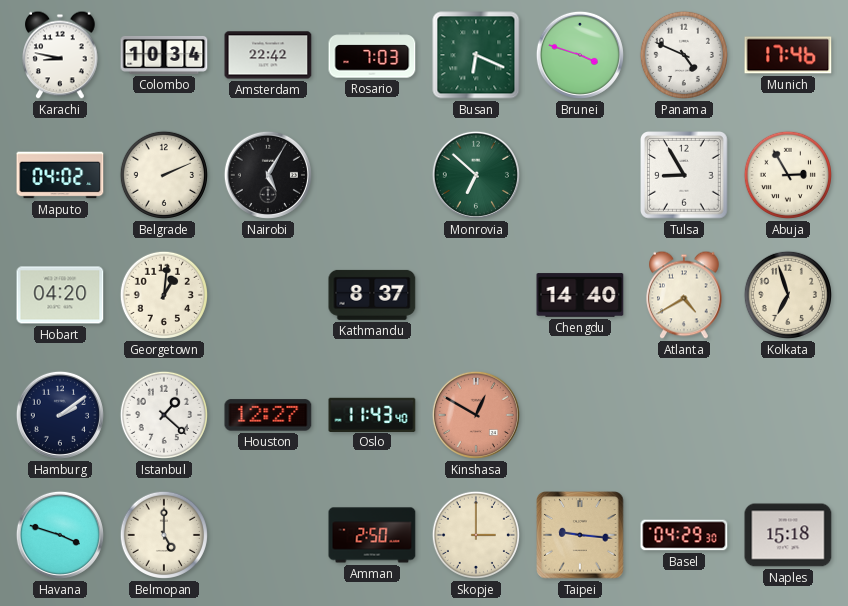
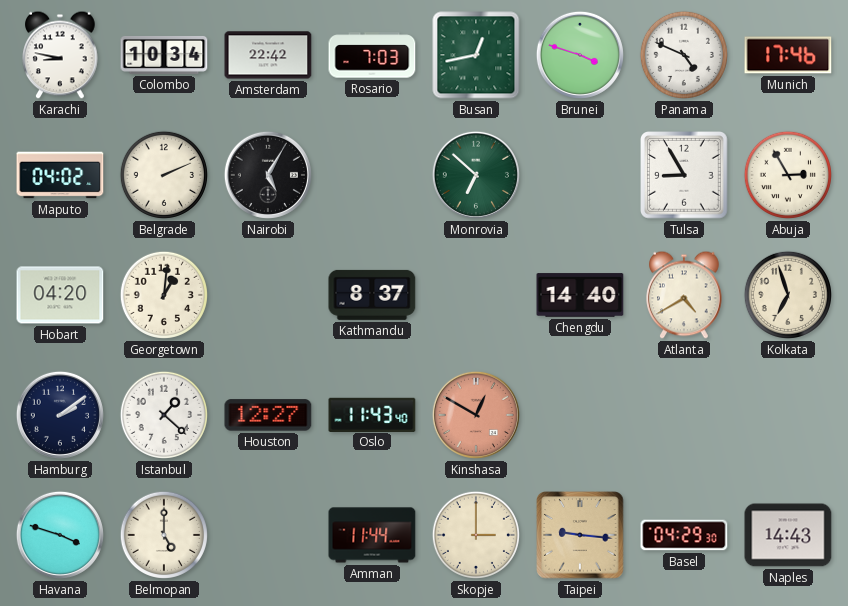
Busan: 6:19 -> 12:43
Amman: 2:50 -> 11:44
Naples: 15:18 -> 14:43
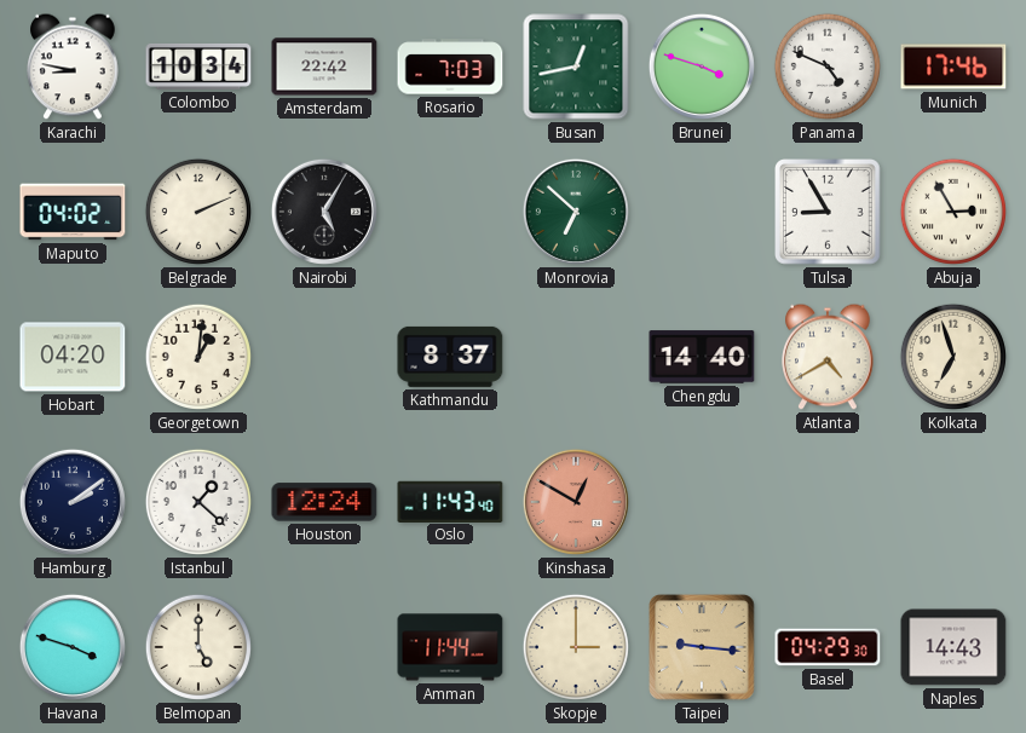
Houston: 12:27 -> 12:24
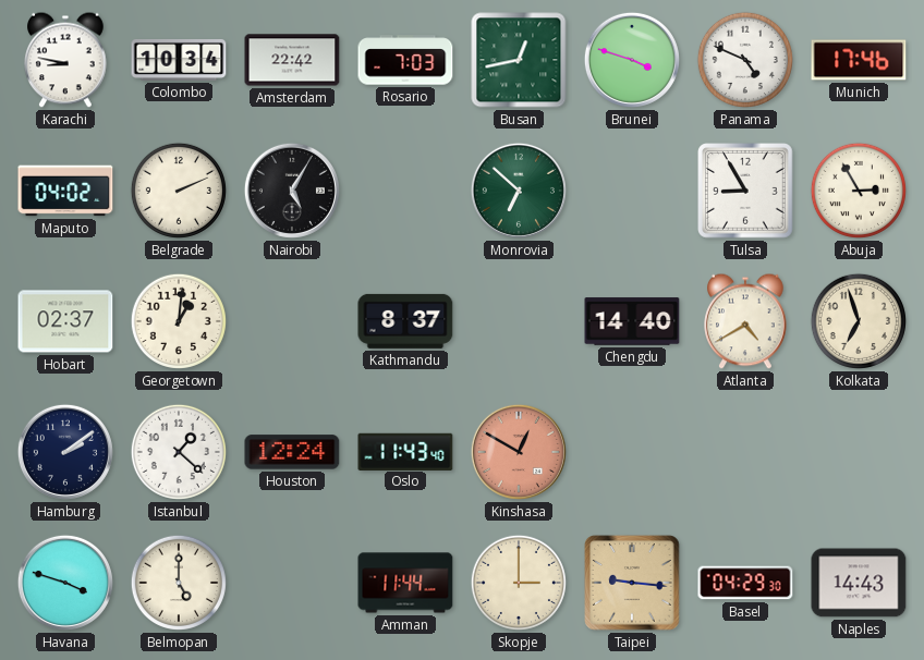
Hobart: 04:20 -> 02:37
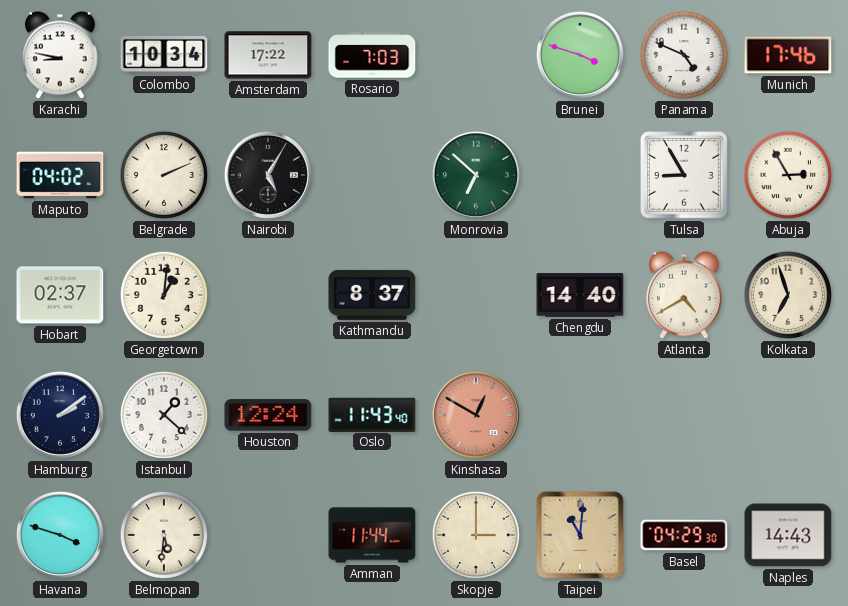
Amsterdam: 22:42 -> 17:22
Busan: 12:43 -> none
Belmopan: 5:00 -> 5:31
Taipei: 9:16 -> 11:01
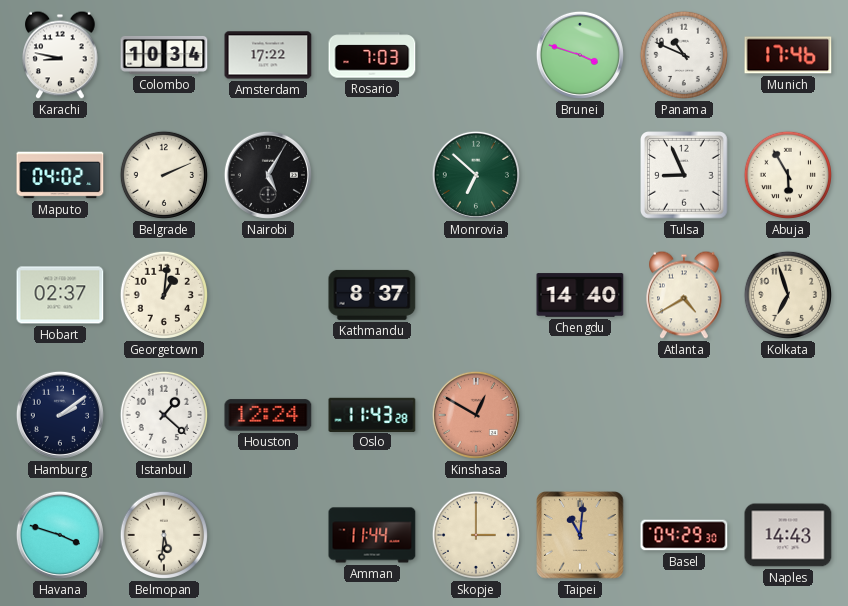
Panama: 4:49 -> 10:49
Tulsa: 8:55 -> 8:56
Abuja: 2:55 -> 5:55
Oslo: 11:43:40 -> 11:43:28
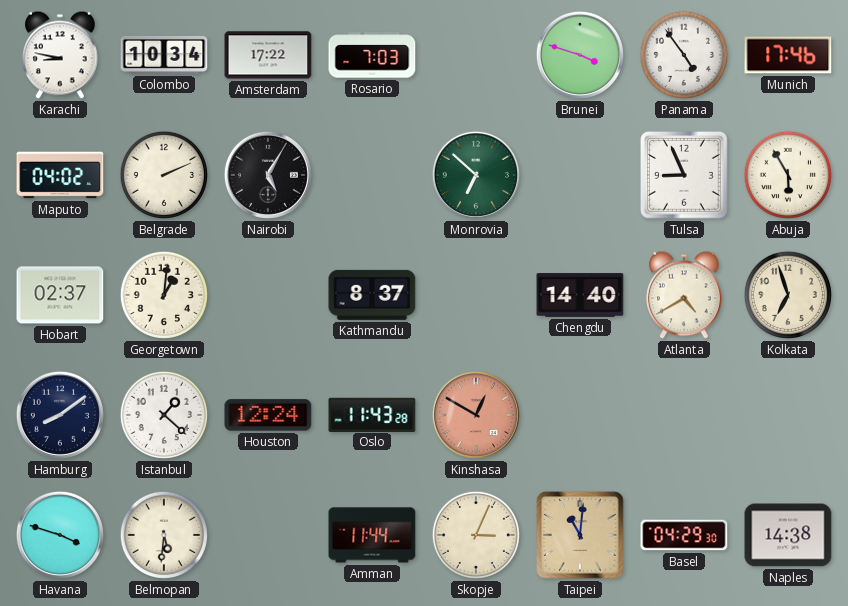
Panama: 10:49 -> 4:54
Hamburg: 2:09 -> 8:09
Skopje: 3:00 -> 3:04
Naples: 14:43 -> 14:38
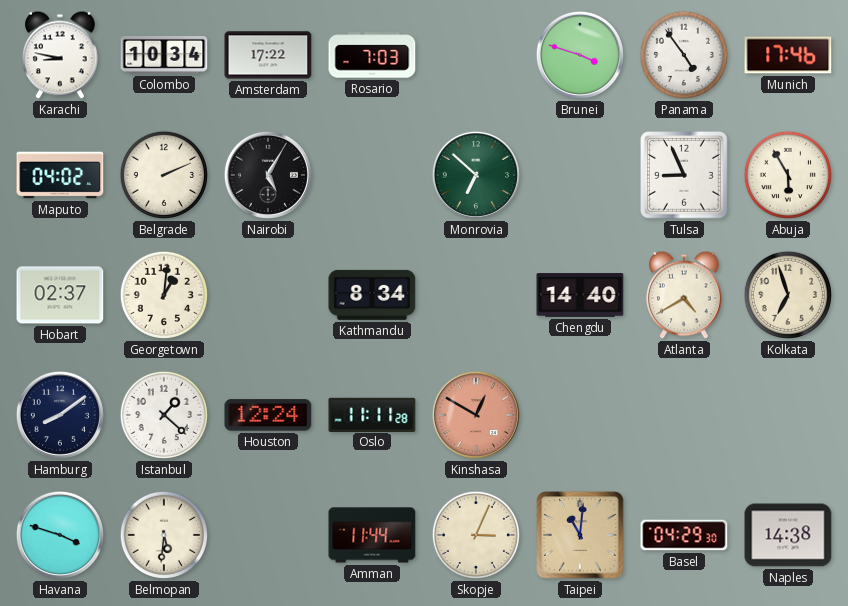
Kathmandu: 8:37 -> 8:34
Oslo: 11:43 -> 11:11
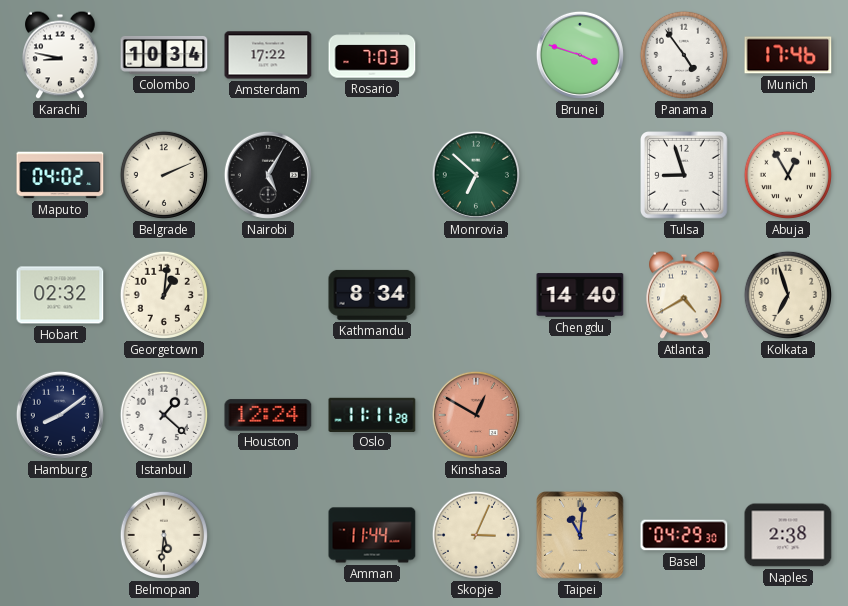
Tulsa: 8:56 -> 8:57
Abuja: 5:55 -> 12:55
Hobart: 02:37 -> 02:32
Havana: 3:48 -> none
Naples: 14:38 -> 2:38
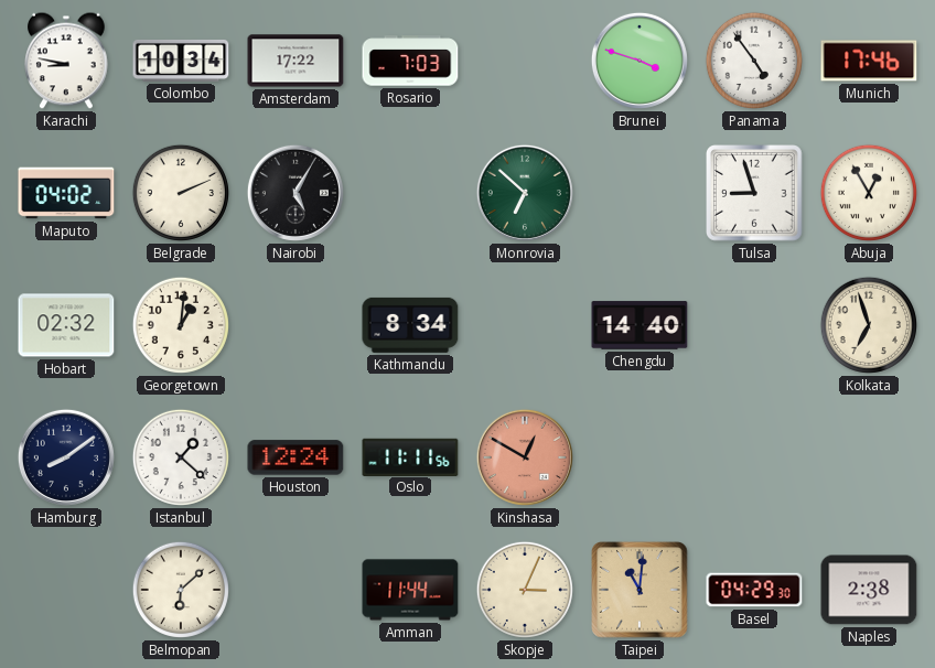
Atlanta: 4:40 -> none
Oslo: 11:11:28 -> 11:11:56
Belmopan: 5:31 -> 6:08
